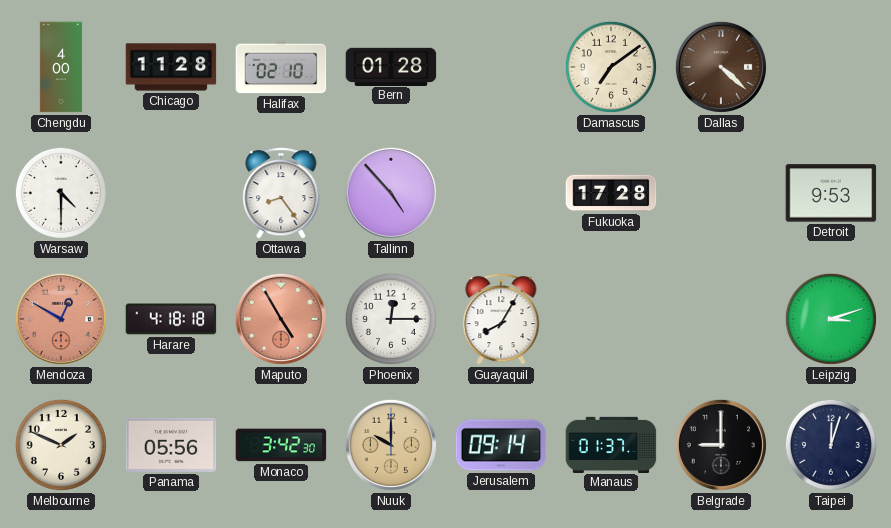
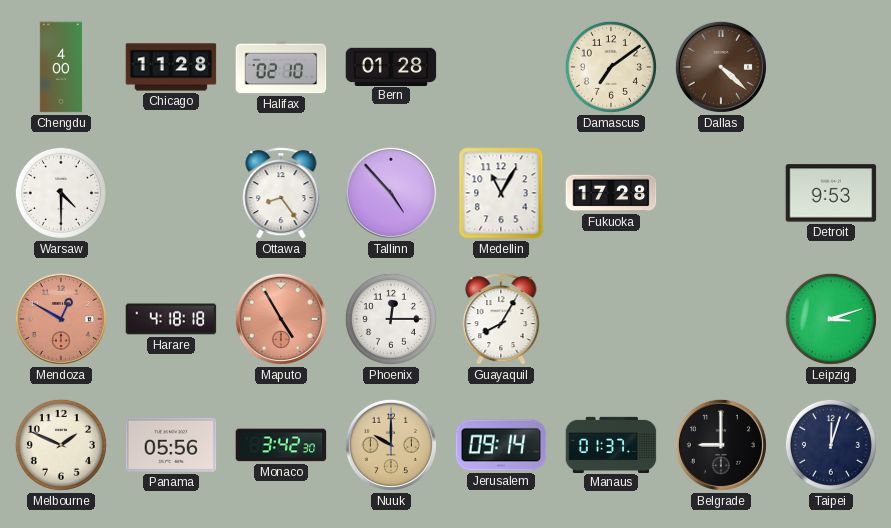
Medellin: none -> 11:05
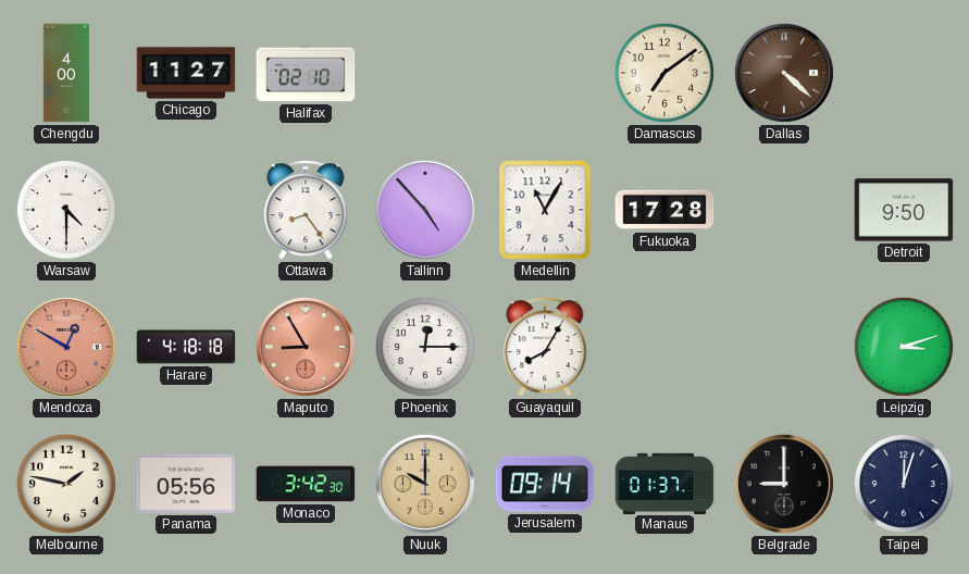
Chicago: 11:28 -> 11:27
Bern: 01:28 -> none
Detroit: 9:53 -> 9:50
Maputo: 4:55 -> 8:55
Melbourne: 1:49 -> 1:47
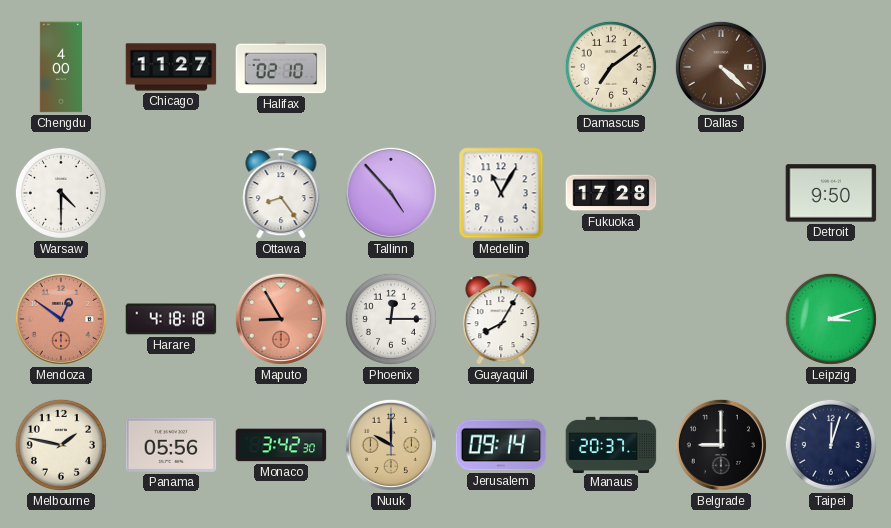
Mendoza: 12:50 -> 12:51
Manaus: 01:37 -> 20:37
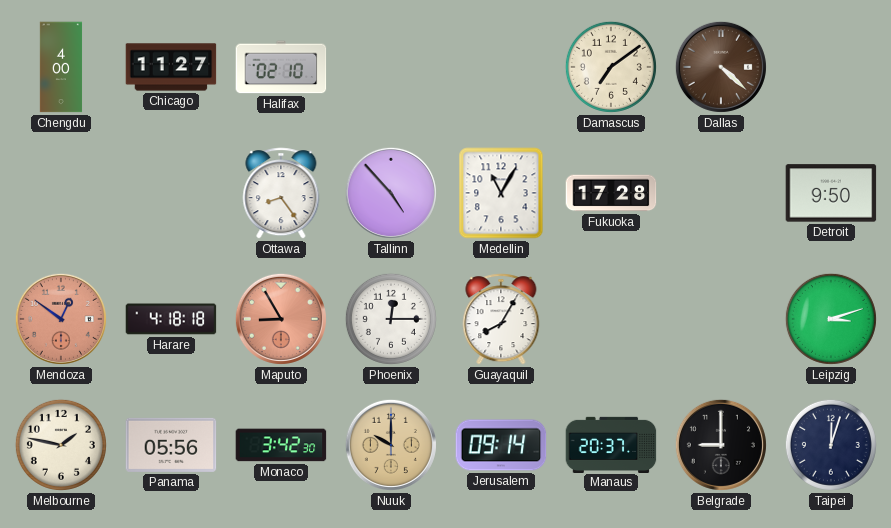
Warsaw: 4:30 -> none
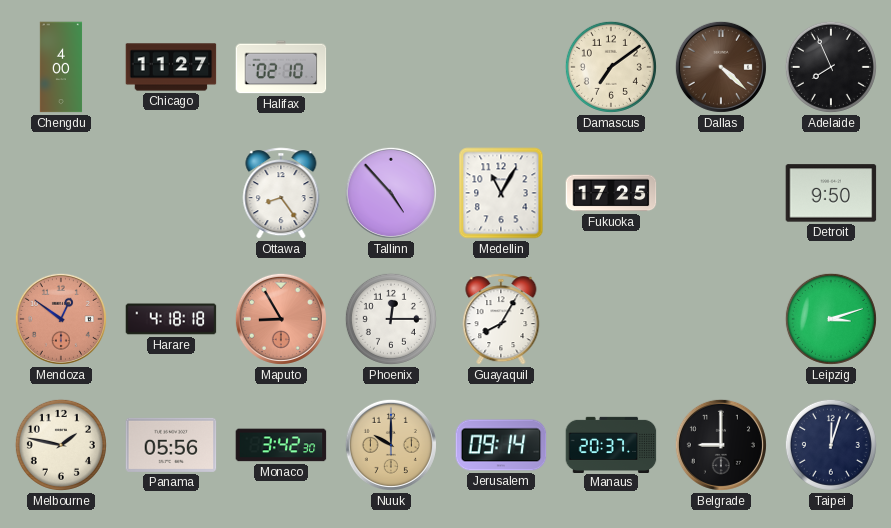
Adelaide: none -> 7:56
Fukuoka: 17:28 -> 17:25
